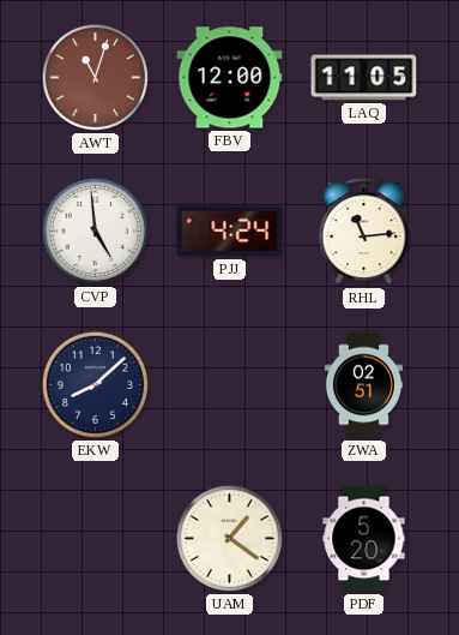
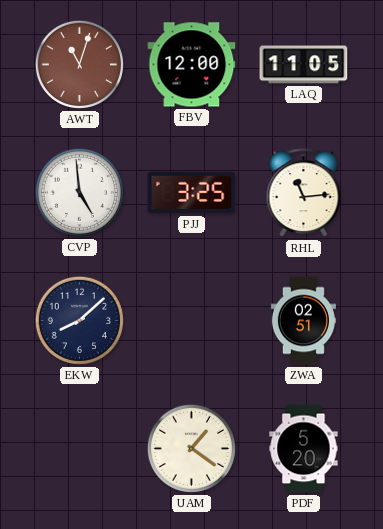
PJJ: 4:24 -> 3:25
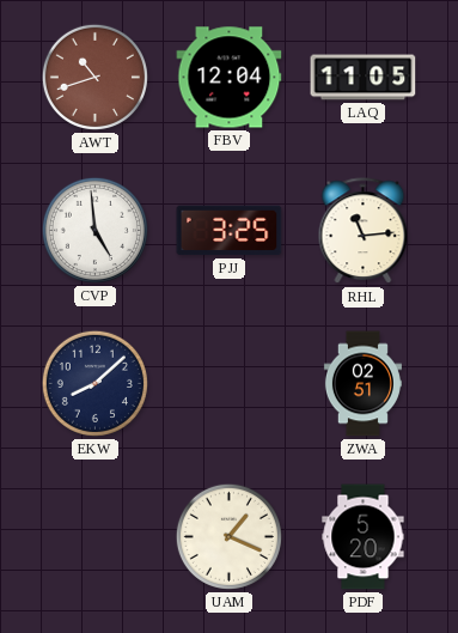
AWT: 11:03 -> 10:42
FBV: 12:00 -> 12:04
UAM: 1:21 -> 1:19
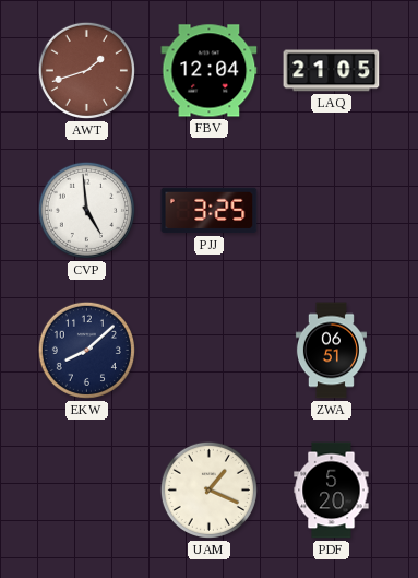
AWT: 10:42 -> 1:42
LAQ: 11:05 -> 21:05
RHL: 11:14 -> none
ZWA: 02:51 -> 06:51
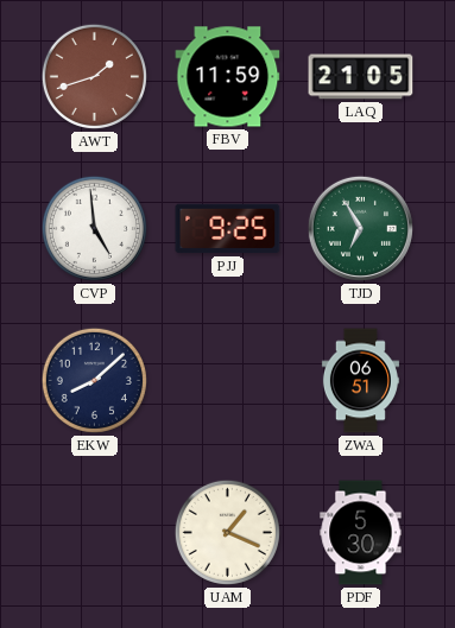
FBV: 12:04 -> 11:59
PJJ: 3:25 -> 9:25
TJD: none -> 6:55
PDF: 5:20 -> 5:30
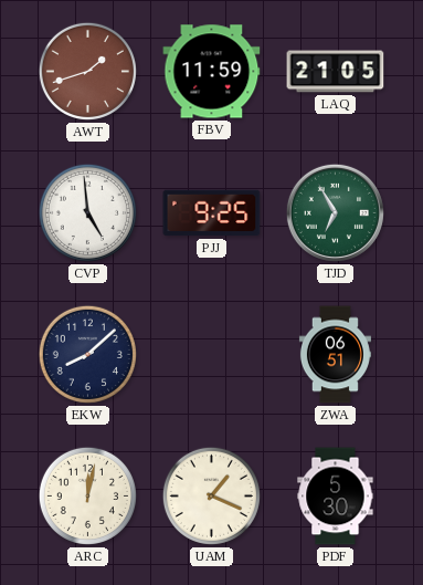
ARC: none -> 12:02
